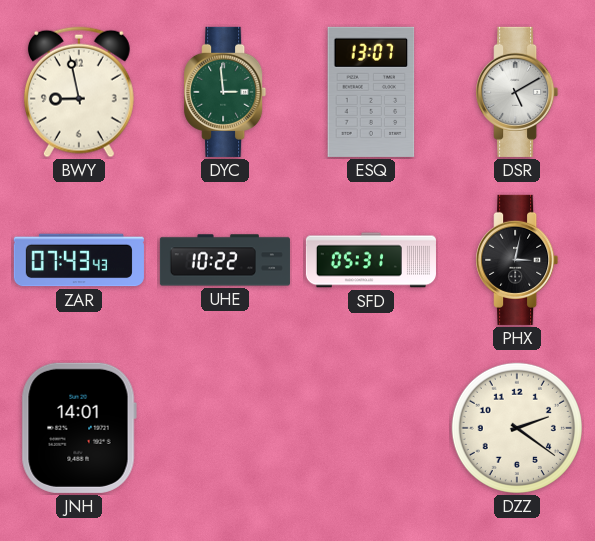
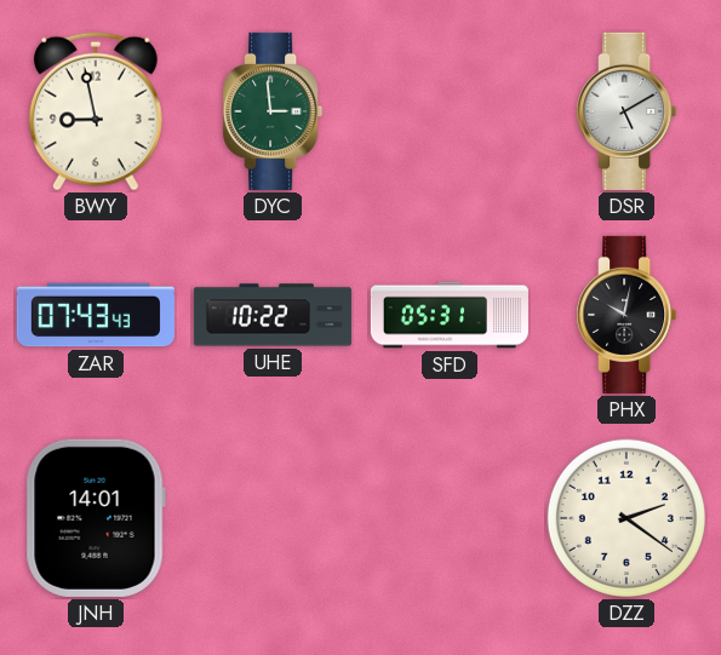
ESQ: 13:07 -> none
PHX: 3:02 -> 10:02
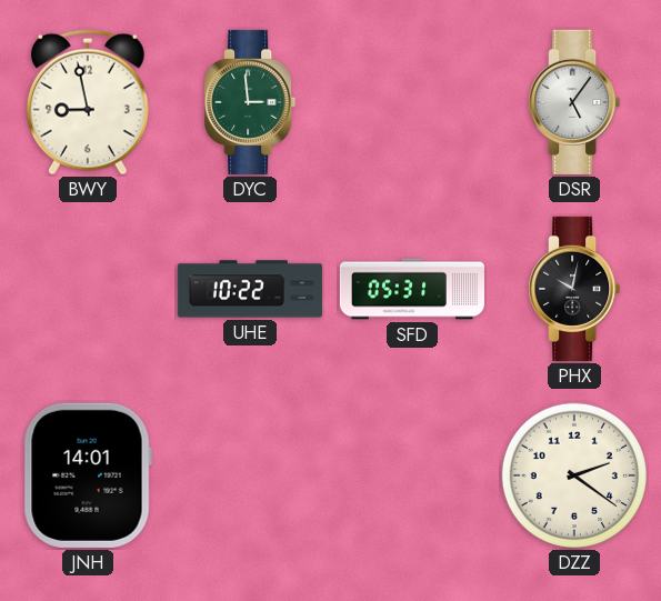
DSR: 5:10 -> 5:06
ZAR: 07:43 -> none
